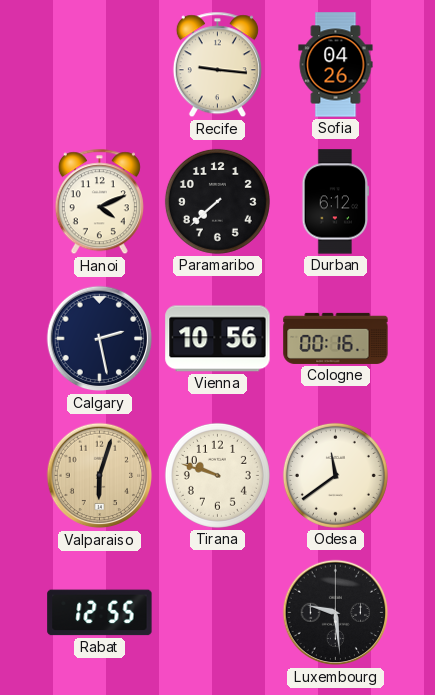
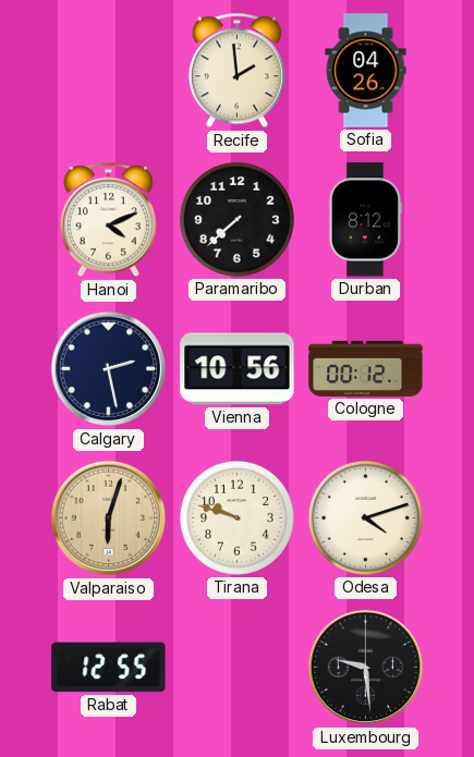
Recife: 9:16 -> 1:59
Durban: 6:12 -> 8:12
Cologne: 00:16 -> 00:12
Odesa: 11:39 -> 4:12
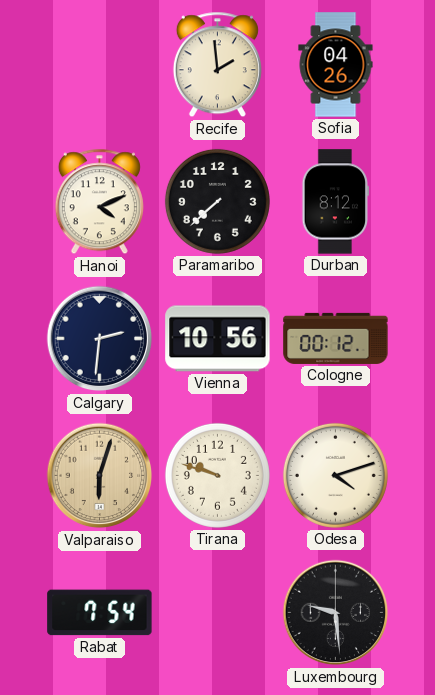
Calgary: 2:28 -> 2:31
Rabat: 12:55 -> 7:54
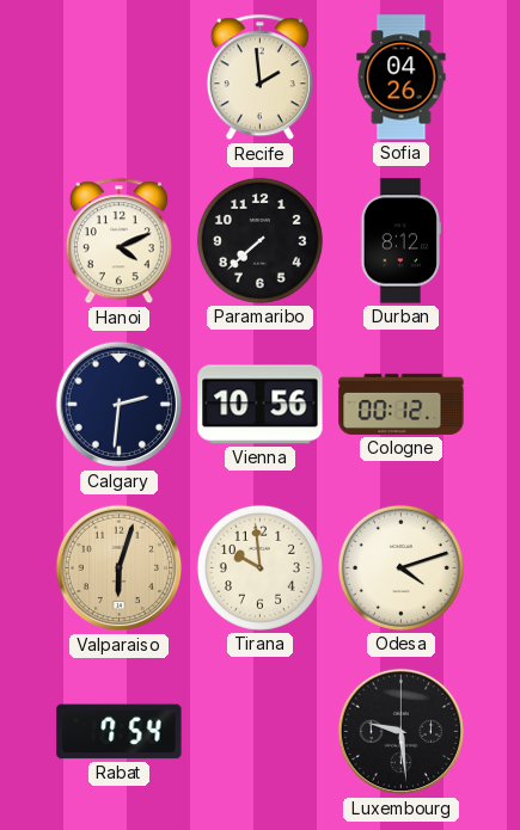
Tirana: 9:48 -> 9:59
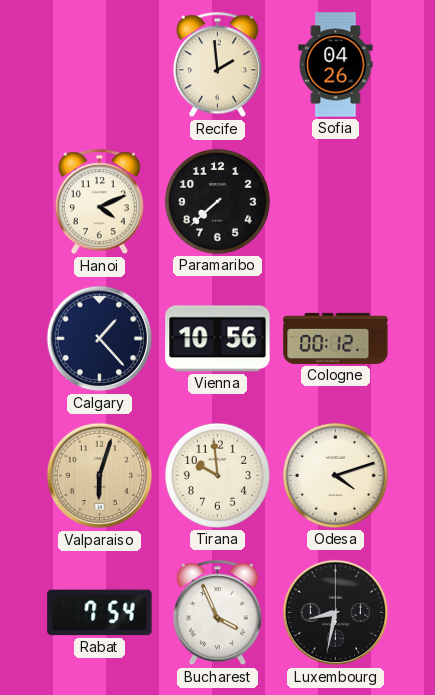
Durban: 8:12 -> none
Calgary: 2:31 -> 1:23
Bucharest: none -> 3:56
Luxembourg: 9:29 -> 8:32
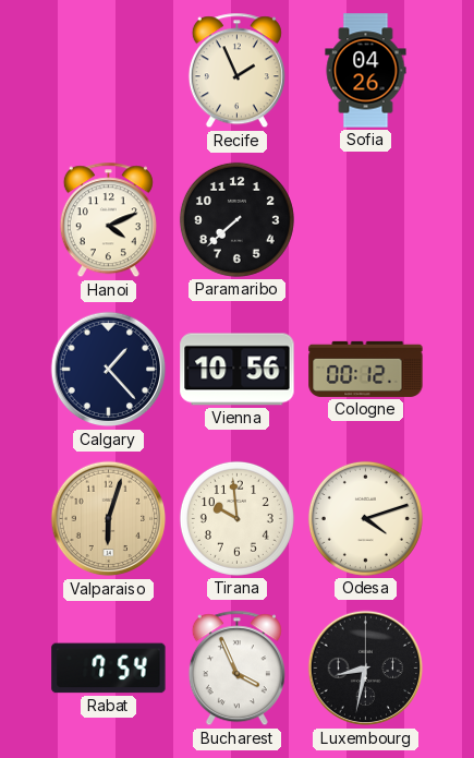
Recife: 1:59 -> 1:56
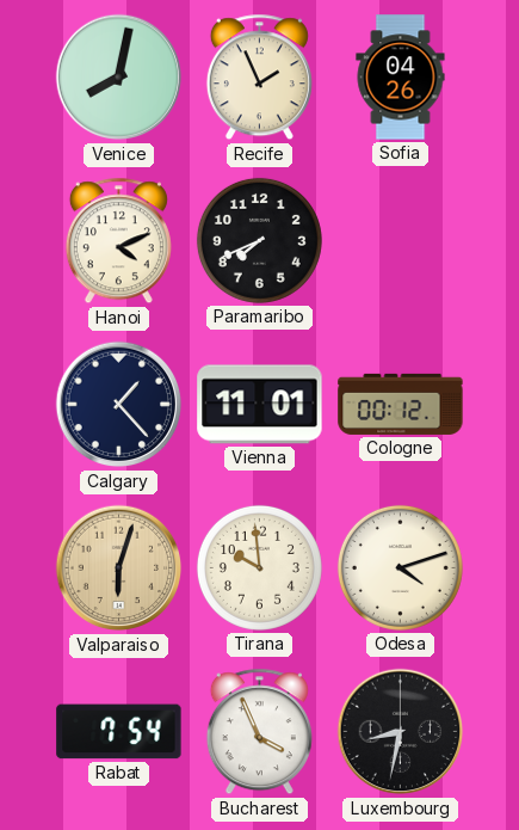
Venice: none -> 8:02
Paramaribo: 7:38 -> 7:41
Vienna: 10:56 -> 11:01
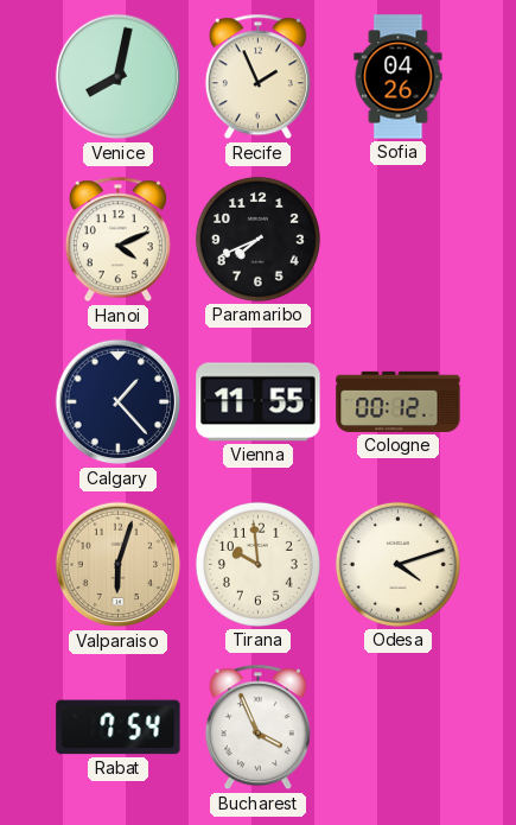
Vienna: 11:01 -> 11:55
Luxembourg: 8:32 -> none
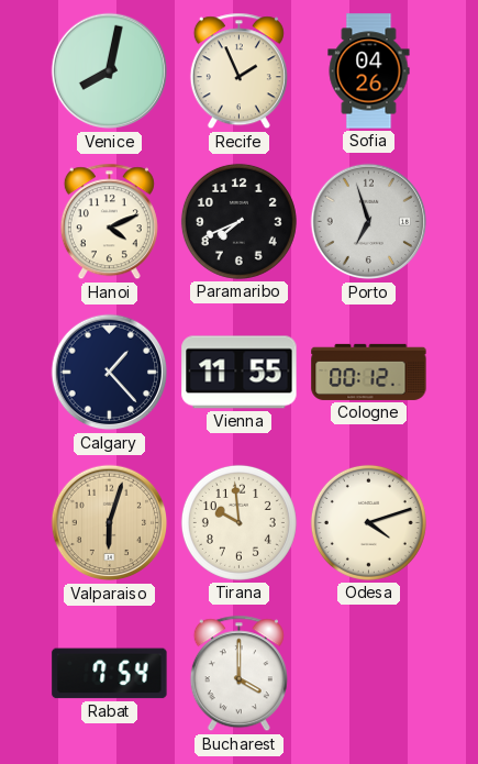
Porto: none -> 6:57
Bucharest: 3:56 -> 4:00
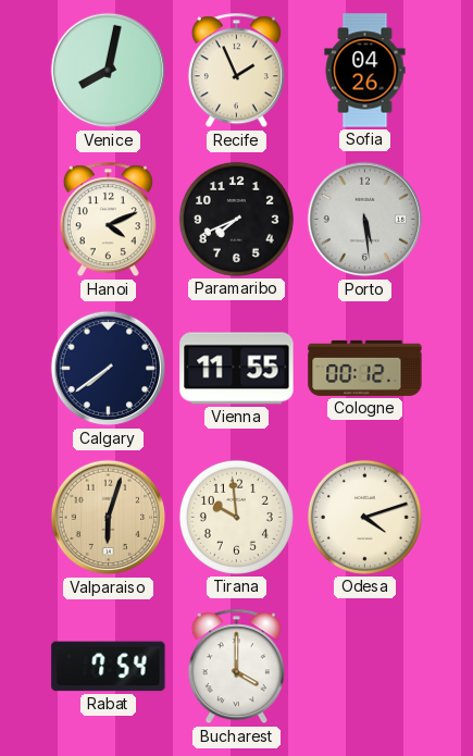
Porto: 6:57 -> 5:29
Calgary: 1:23 -> 7:39
